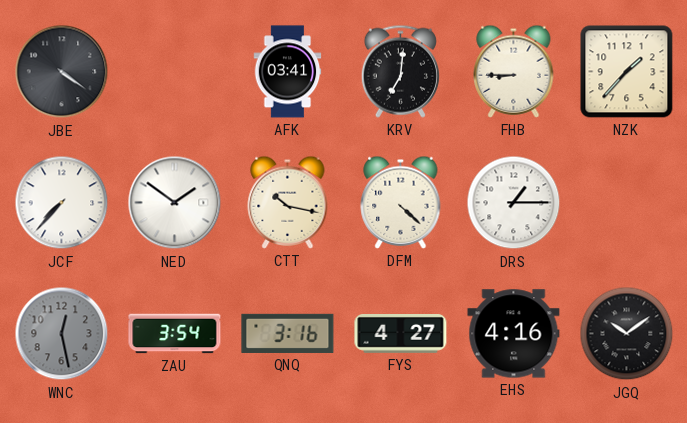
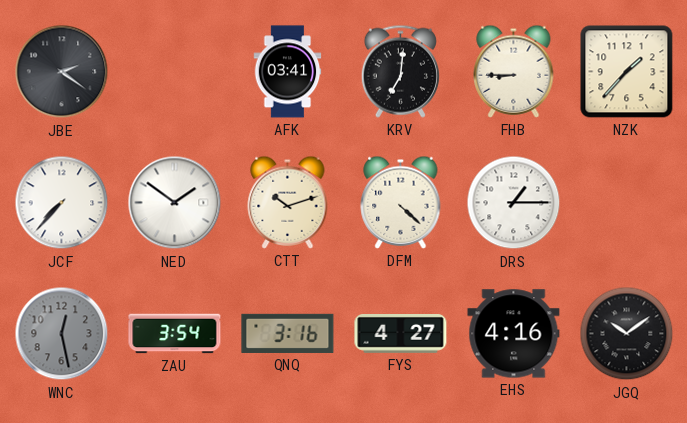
JBE: 4:21 -> 2:21
CTT: 10:17 -> 10:12
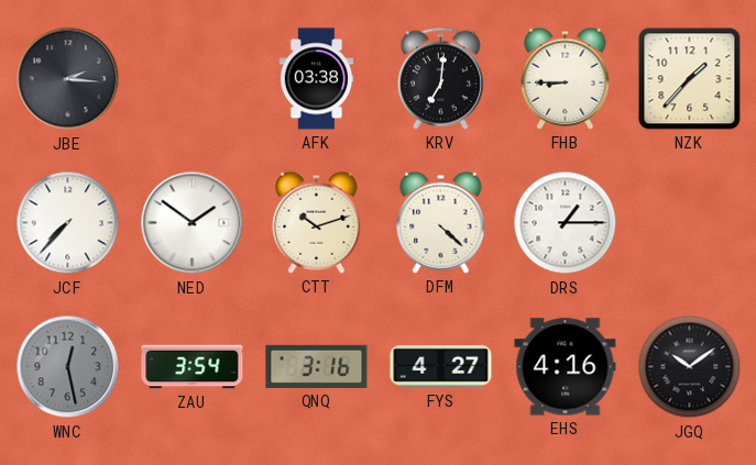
JBE: 2:21 -> 2:16
AFK: 03:41 -> 03:38
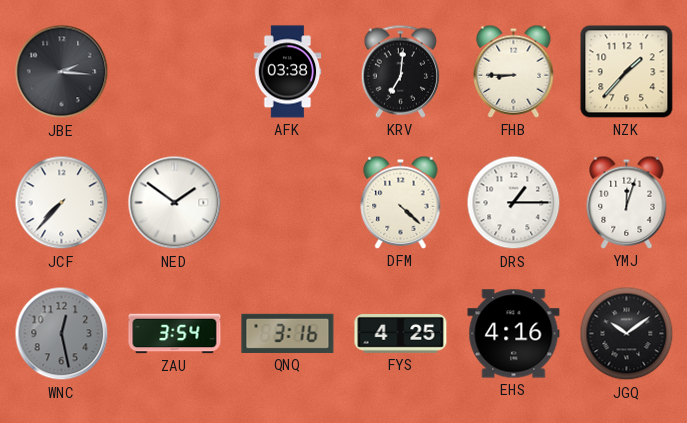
CTT: 10:12 -> none
YMJ: none -> 12:03
FYS: 4:27 -> 4:25
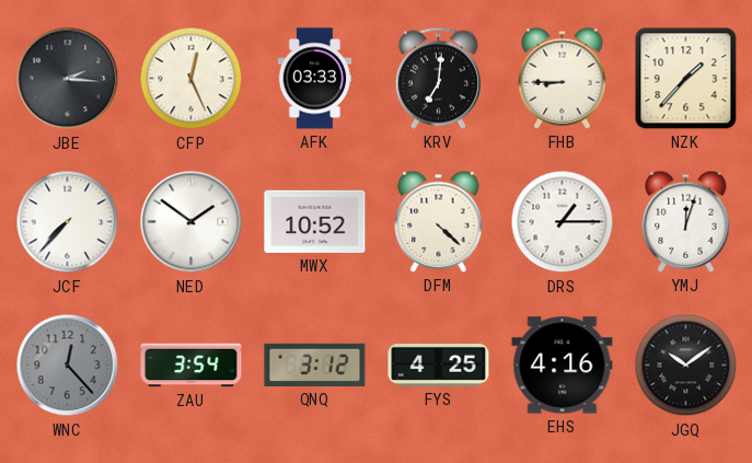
CFP: none -> 12:26
AFK: 03:38 -> 03:33
MWX: none -> 10:52
WNC: 12:28 -> 12:23
QNQ: 3:16 -> 3:12
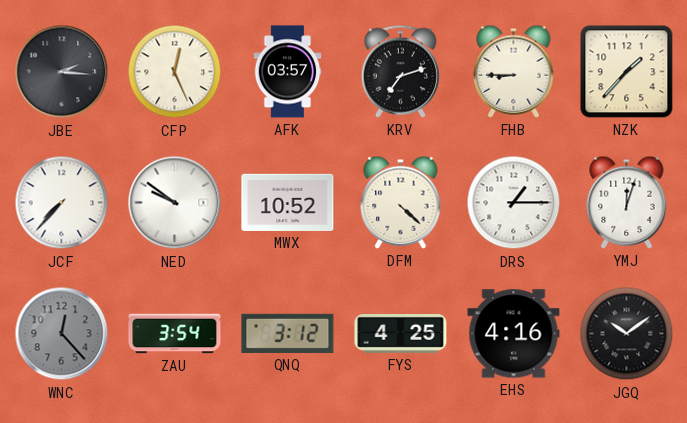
AFK: 03:33 -> 03:57
KRV: 7:01 -> 7:12
NED: 1:51 -> 9:51
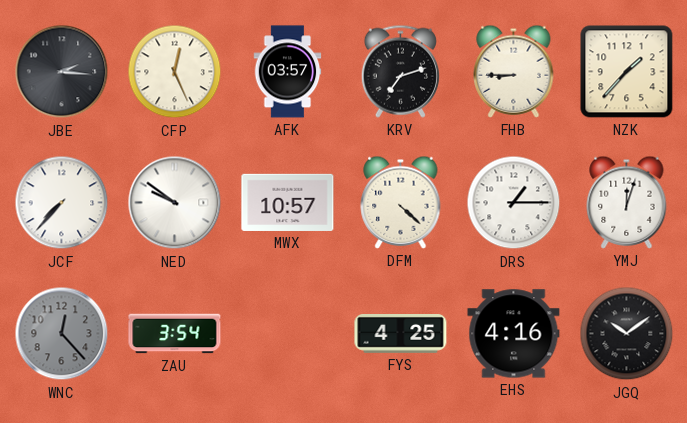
MWX: 10:52 -> 10:57
QNQ: 3:12 -> none
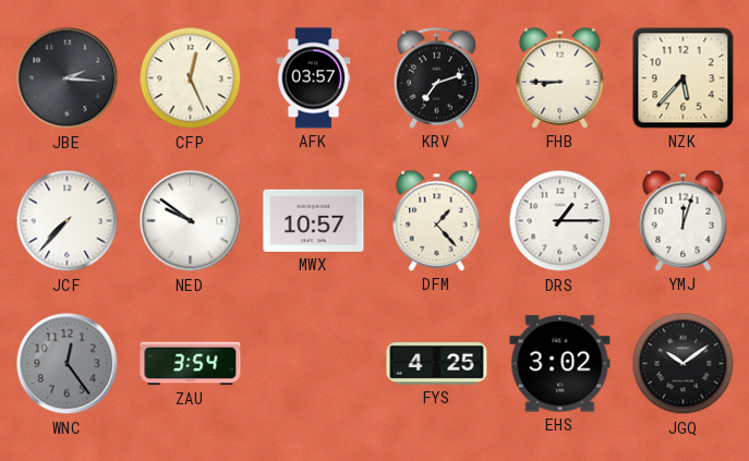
NZK: 1:37 -> 5:37
DFM: 4:22 -> 1:23
WNC: 12:23 -> 12:24
EHS: 4:16 -> 3:02
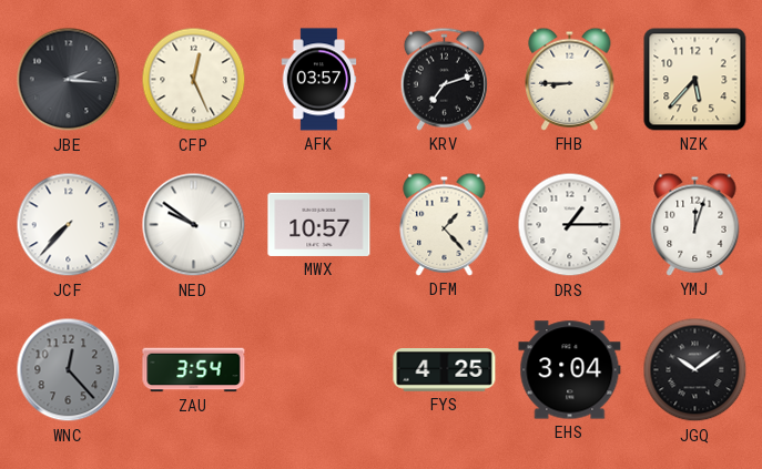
WNC: 12:24 -> 12:23
EHS: 3:02 -> 3:04
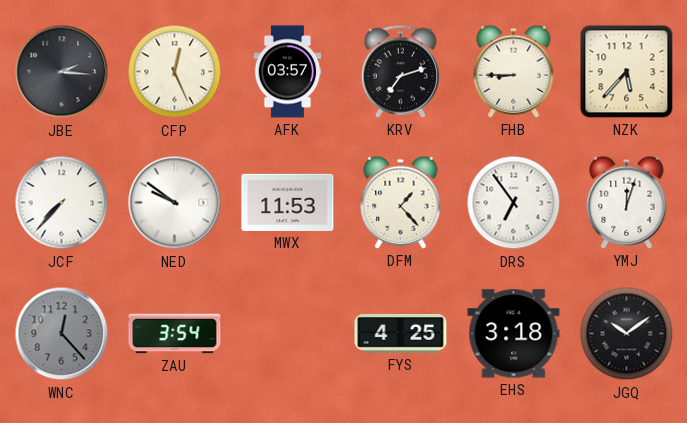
MWX: 10:57 -> 11:53
DRS: 1:15 -> 6:54
EHS: 3:04 -> 3:18
